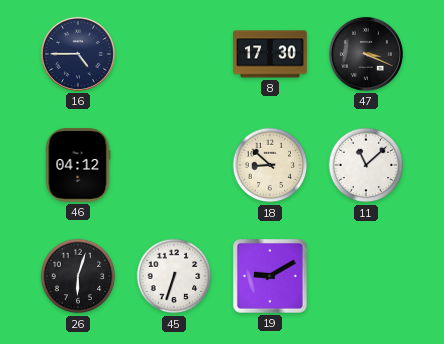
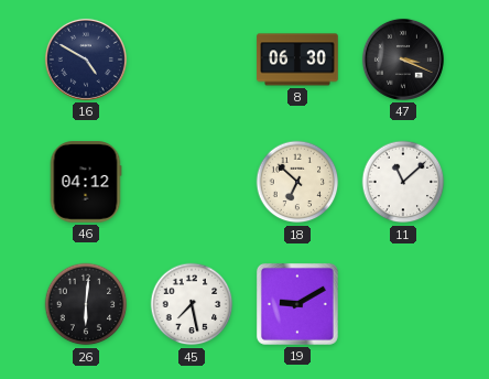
16: 4:45 -> 4:50
8: 17:30 -> 06:30
18: 8:52 -> 6:52
26: 6:03 -> 6:01
45: 6:33 -> 7:28
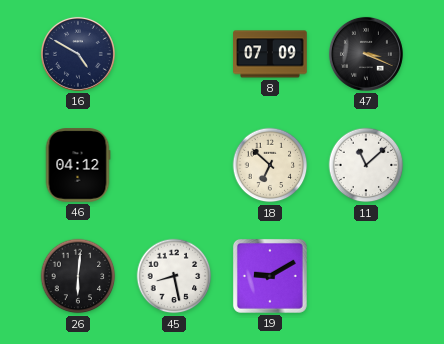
8: 06:30 -> 07:09
45: 7:28 -> 8:28
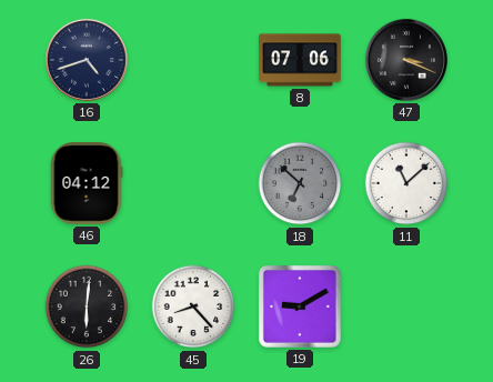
16: 4:50 -> 4:42
8: 07:09 -> 07:06
18 dial: cream -> grey
45: 8:28 -> 8:23
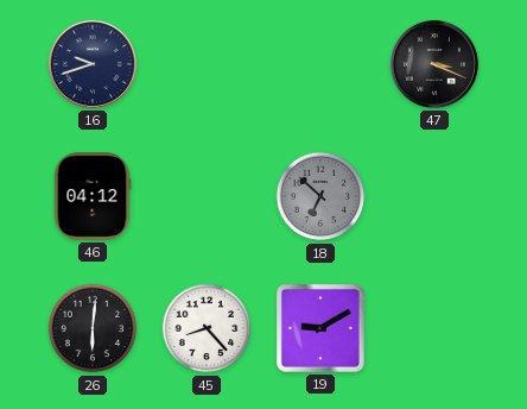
16: 4:42 -> 9:42
8: 07:06 -> none
11: 11:08 -> none
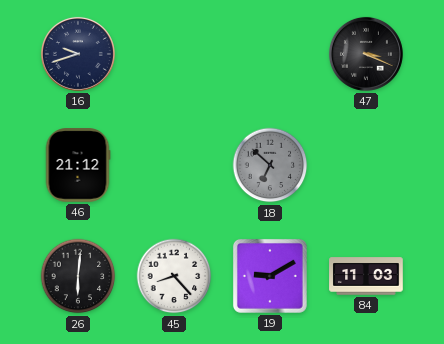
46: 04:12 -> 21:12
84: none -> 11:03
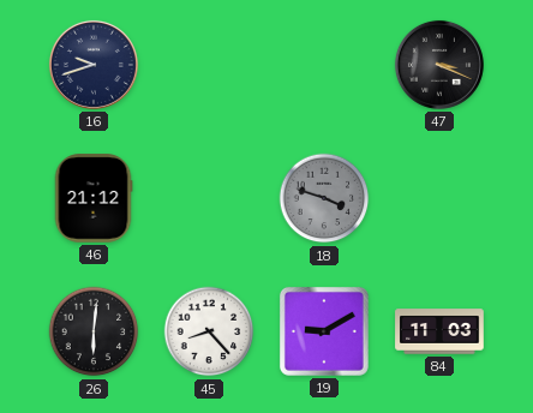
18: 6:52 -> 3:48
